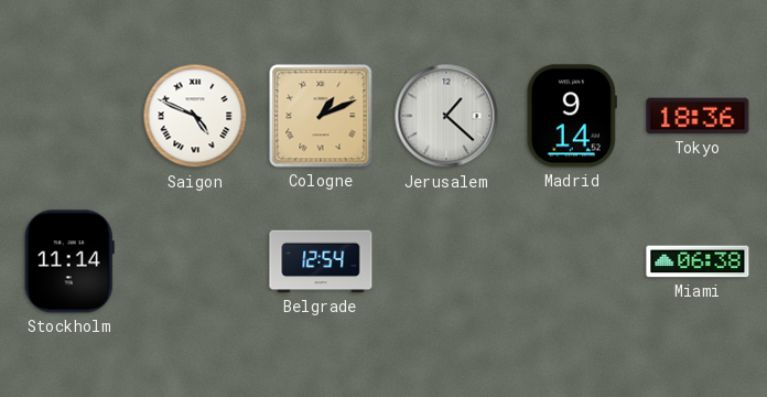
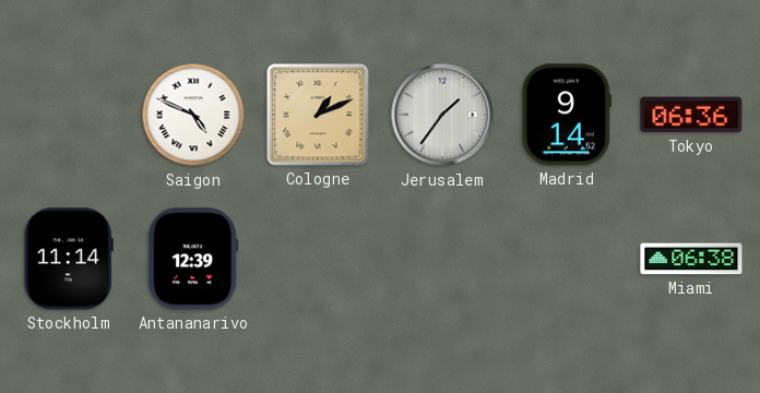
Jerusalem: 1:22 -> 1:36
Tokyo: 18:36 -> 06:36
Antananarivo: none -> 12:39
Belgrade: 12:54 -> none
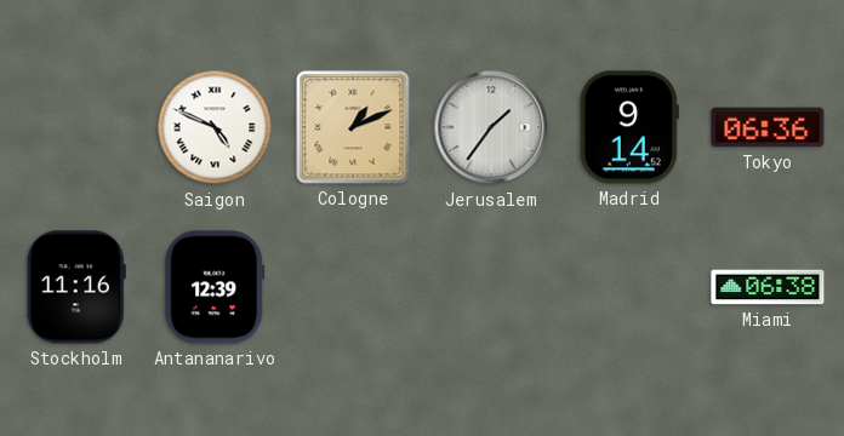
Stockholm: 11:14 -> 11:16
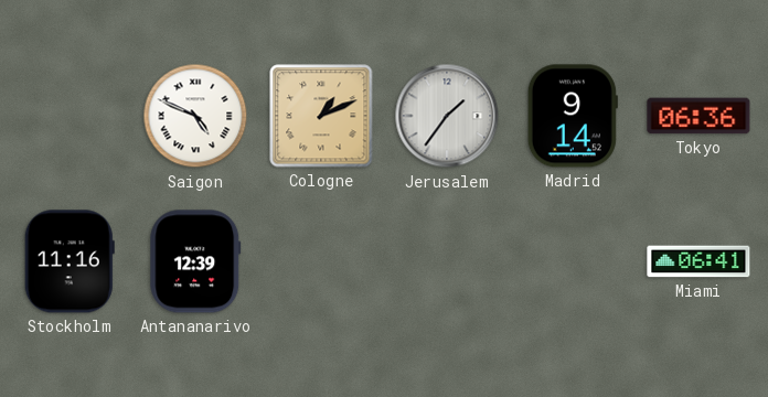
Miami: 06:38 -> 06:41
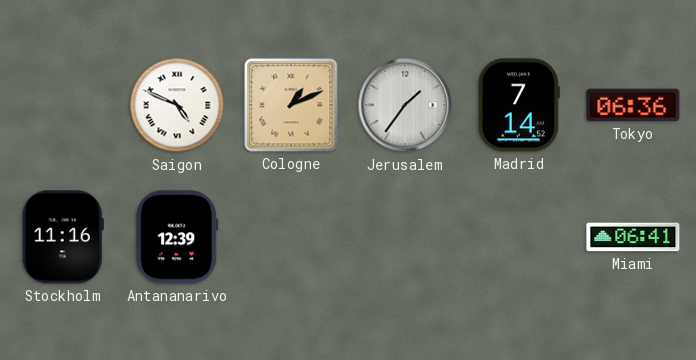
Madrid: 9:14 -> 7:14
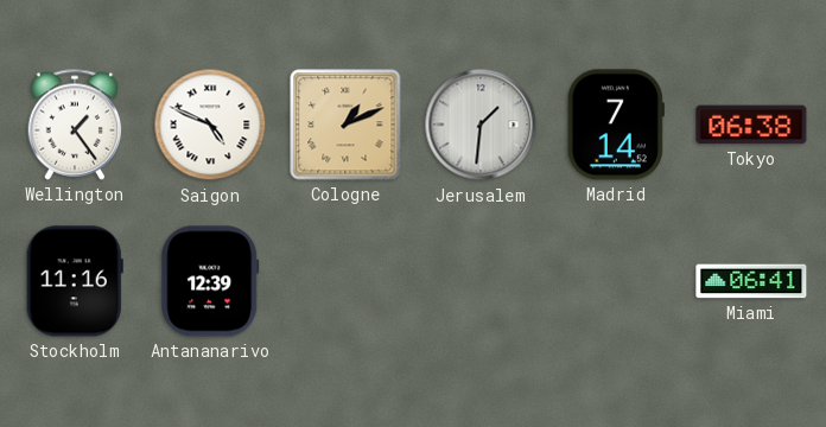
Wellington: none -> 1:24
Jerusalem: 1:36 -> 1:31
Tokyo: 06:36 -> 06:38
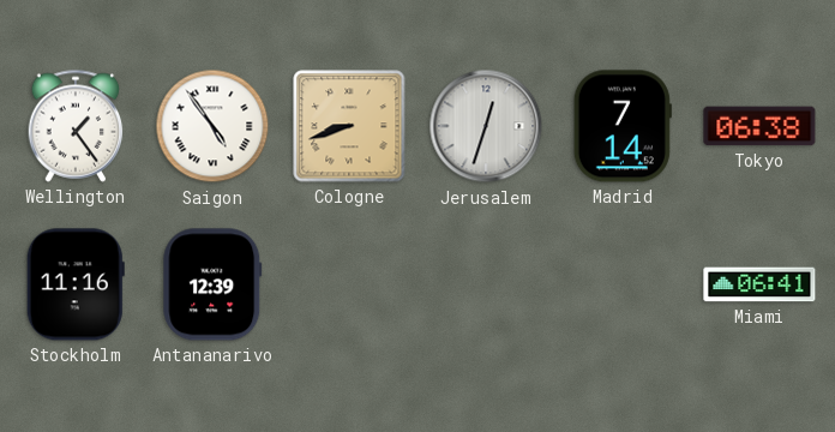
Saigon: 4:49 -> 4:54
Cologne: 1:11 -> 8:42
Jerusalem: 1:31 -> 12:33
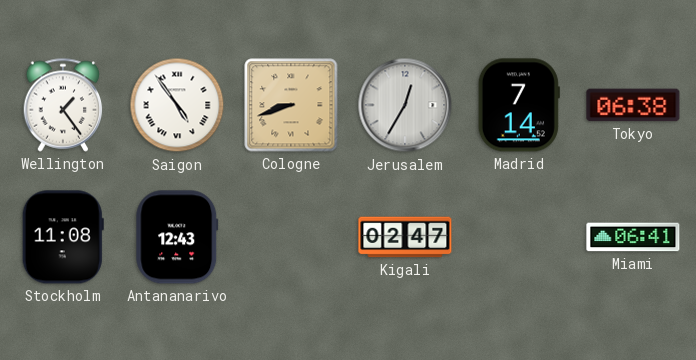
Jerusalem: 12:33 -> 12:35
Stockholm: 11:16 -> 11:08
Antananarivo: 12:39 -> 12:43
Kigali: none -> 02:47
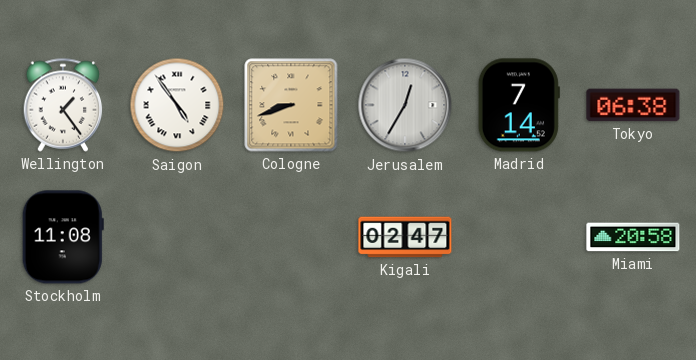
Antananarivo: 12:43 -> none
Miami: 06:41 -> 20:58
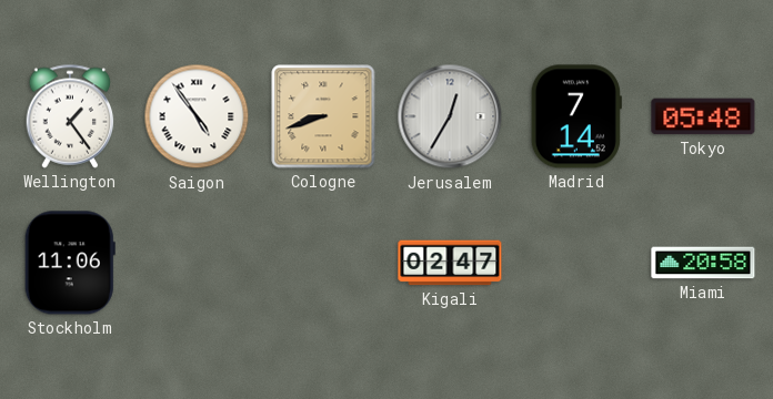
Tokyo: 06:38 -> 05:48
Stockholm: 11:08 -> 11:06
